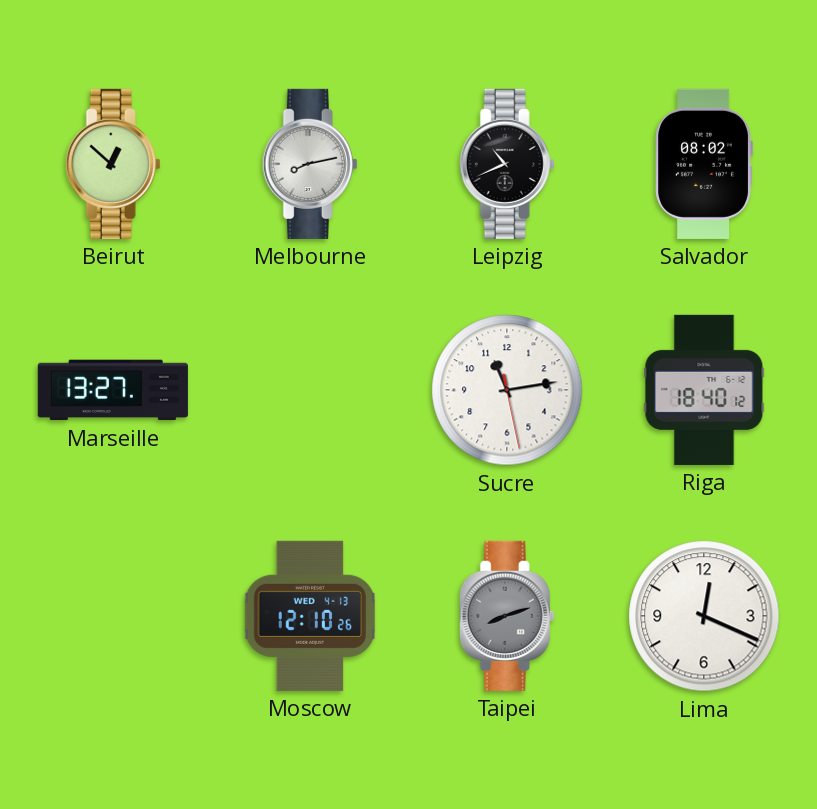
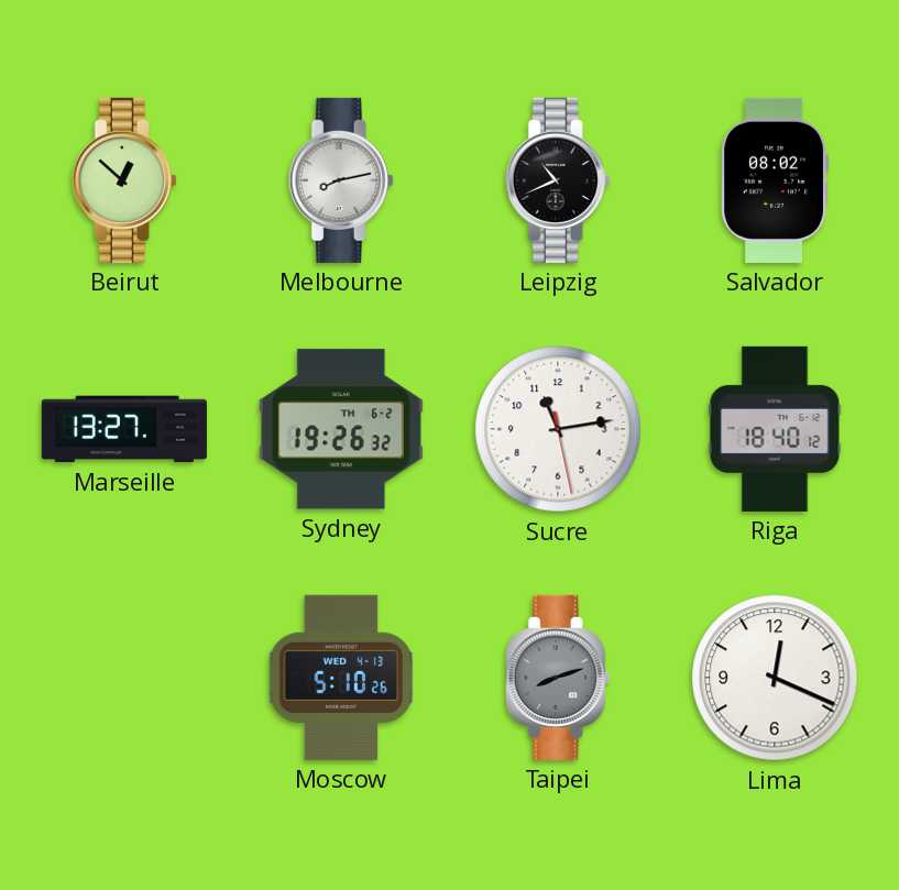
Sydney: none -> 19:26
Moscow: 12:10 -> 5:10
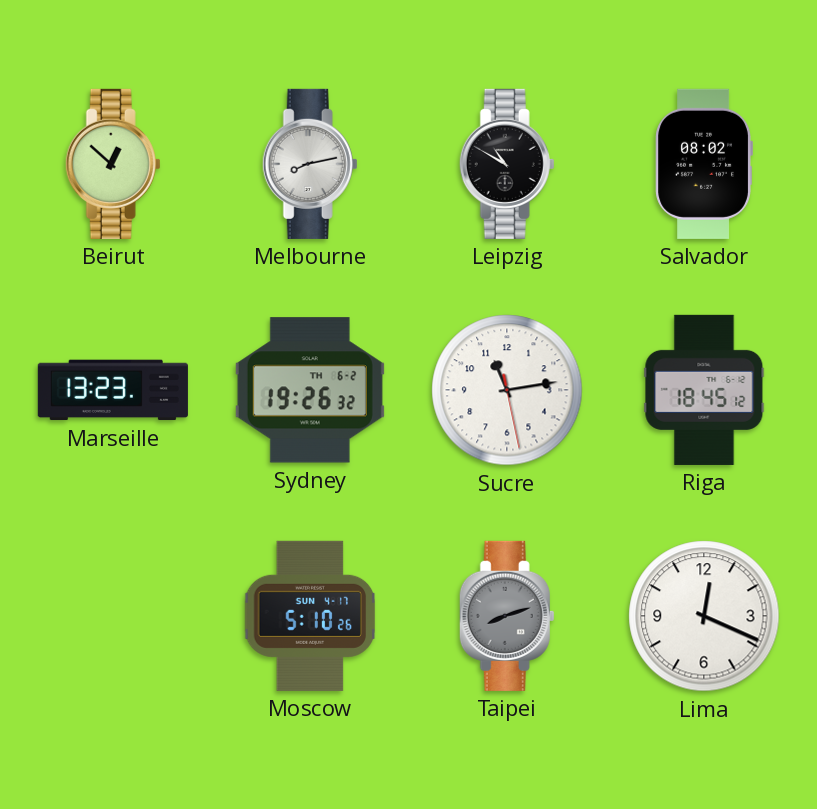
Leipzig: 10:41 -> 10:50
Marseille: 13:27 -> 13:23
Riga: 18:40 -> 18:45
Moscow date: WED 4-13 -> SUN 4-17
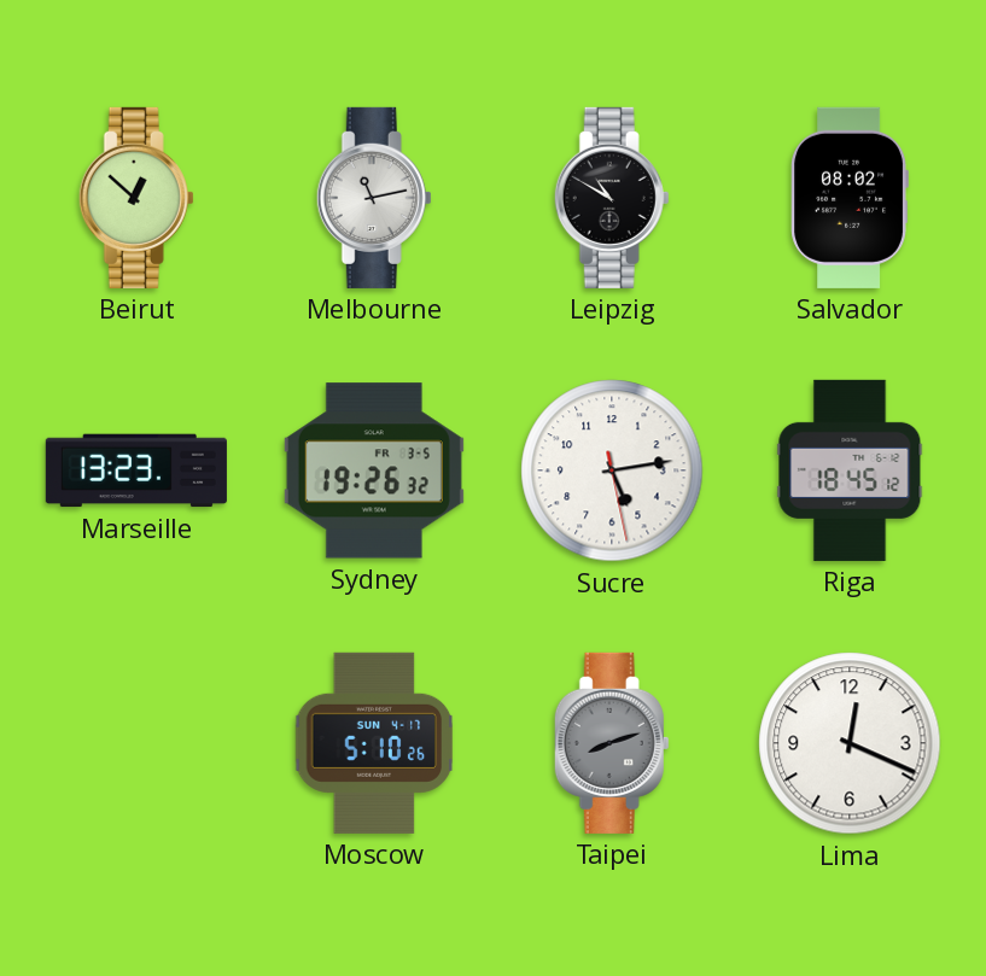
Melbourne: 8:13 -> 11:13
Sydney date: TH 6-2 -> FR 3-5
Sucre: 11:13 -> 5:13
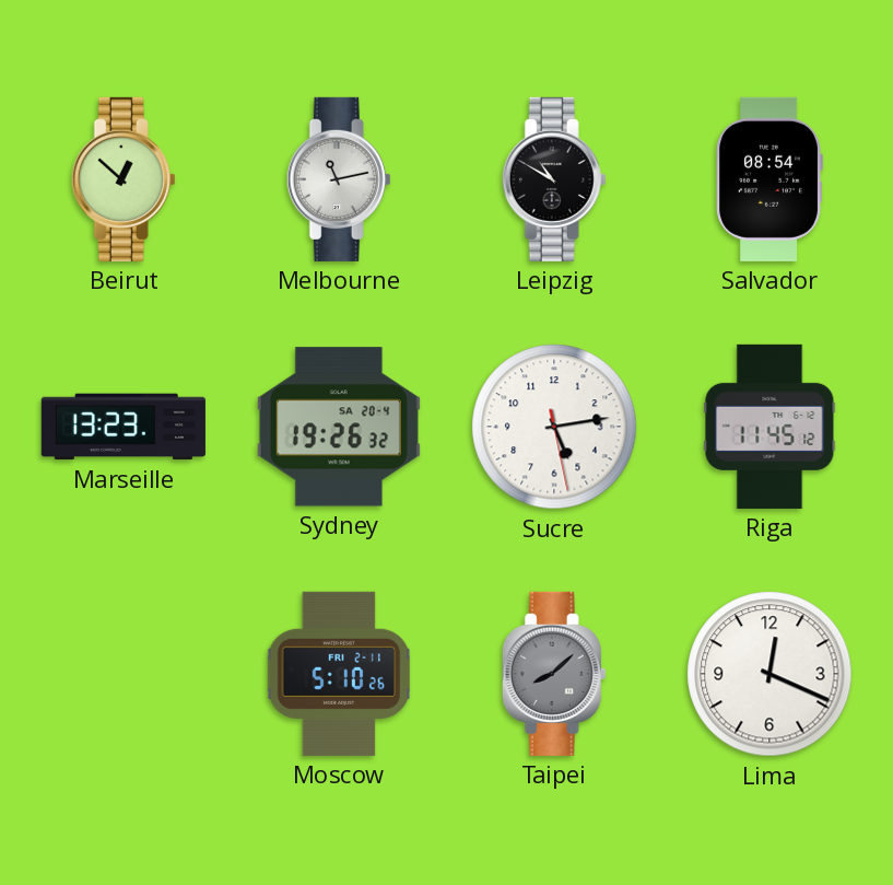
Salvador: 08:02 -> 08:54
Sydney date: FR 3-5 -> SA 20-4
Riga: 18:45 -> 11:45
Moscow date: SUN 4-17 -> FRI 2-11
Taipei: 8:12 -> 8:08
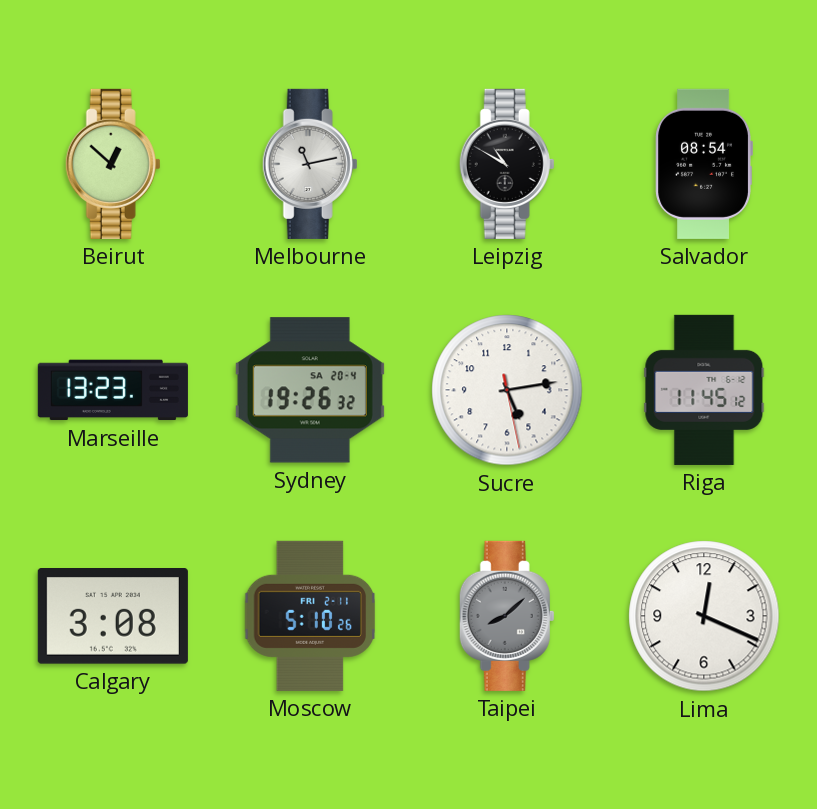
Calgary: none -> 3:08
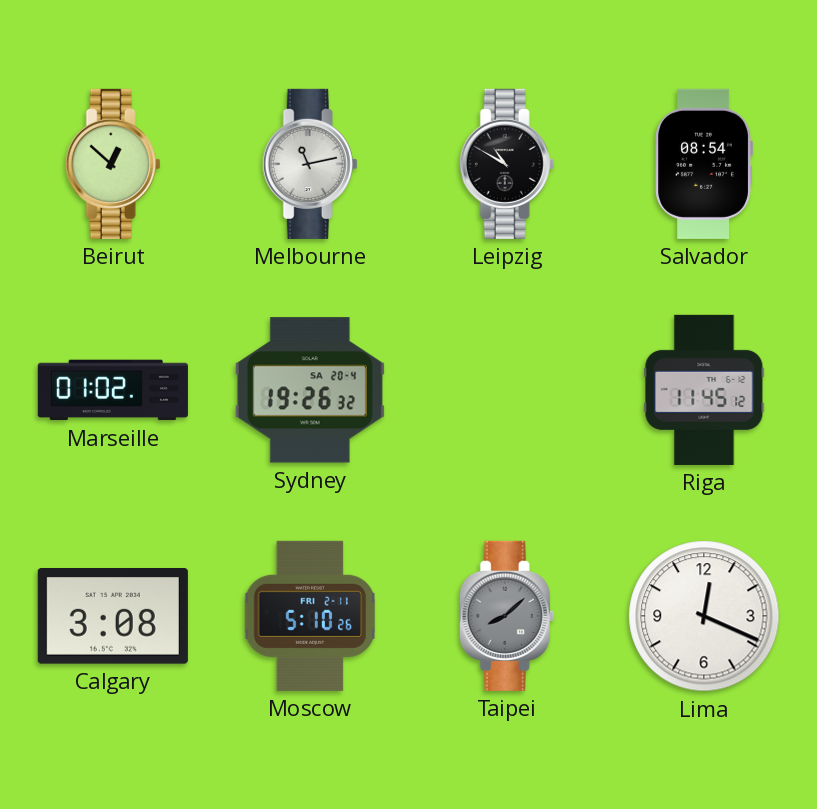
Marseille: 13:23 -> 01:02
Sucre: 5:13 -> none
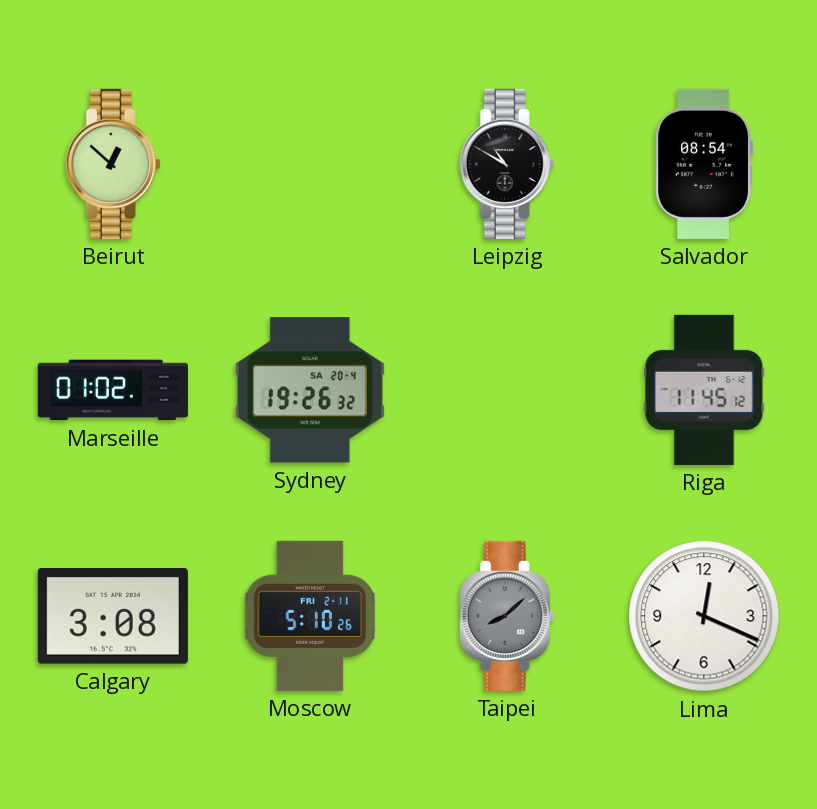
Melbourne: 11:13 -> none
